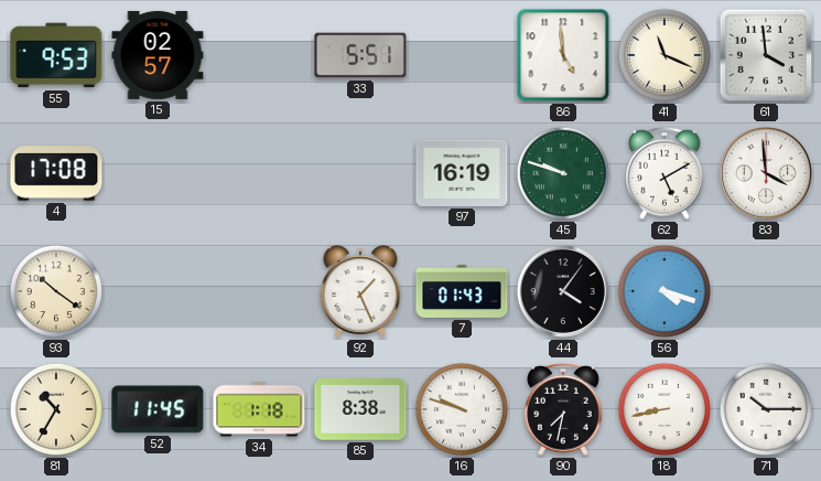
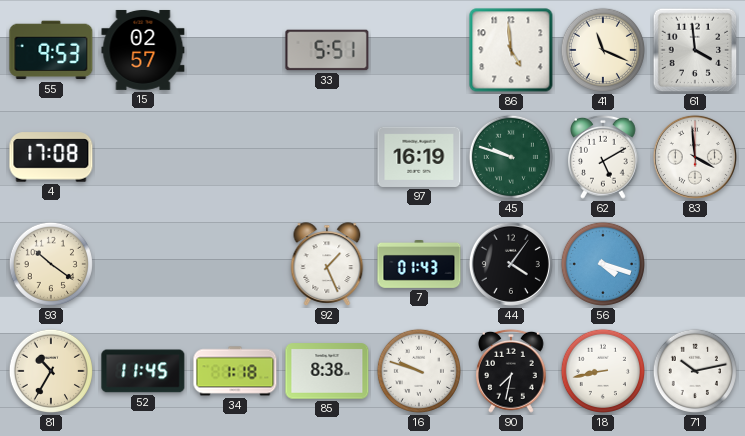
71: 10:15 -> 10:13
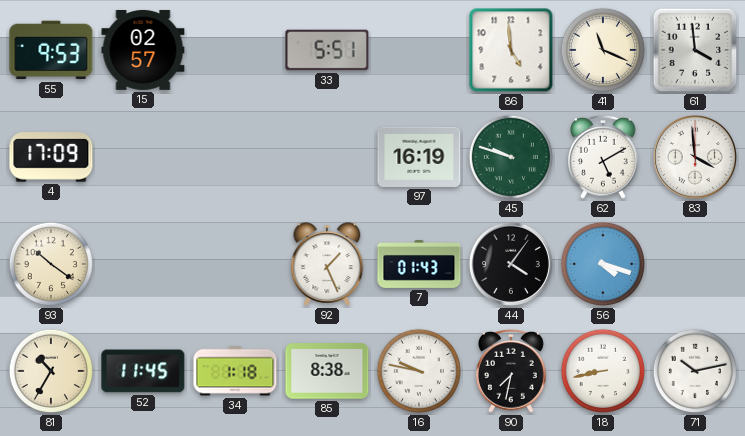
4: 17:08 -> 17:09
16: 9:48 -> 9:47
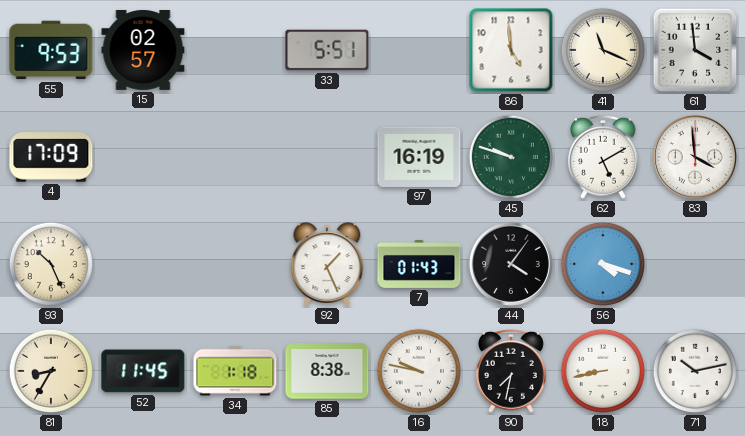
93: 10:21 -> 10:26
81: 10:35 -> 8:35
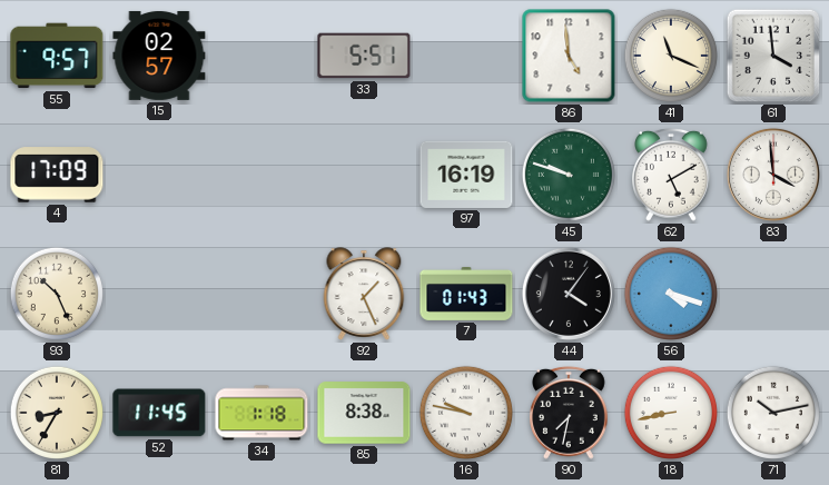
55: 9:53 -> 9:57
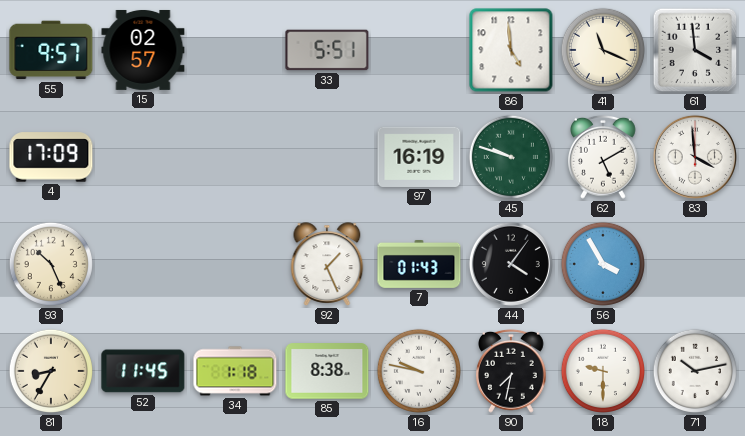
56: 4:18 -> 3:55
18: 8:43 -> 9:30
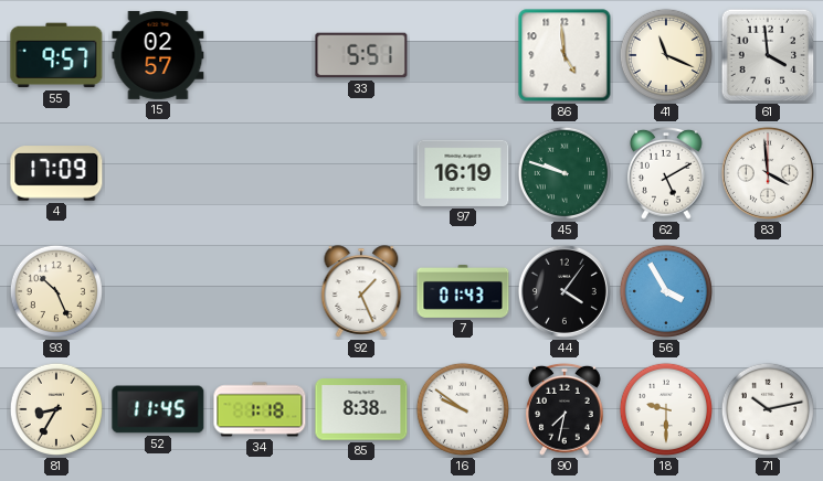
16: 9:47 -> 9:51
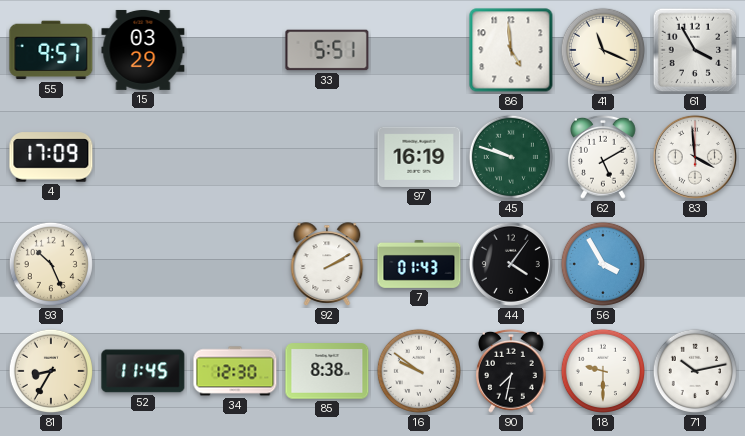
15: 02:57 -> 03:29
61: 3:59 -> 3:55
92: 1:26 -> 2:10
34: 1:18 -> 12:30
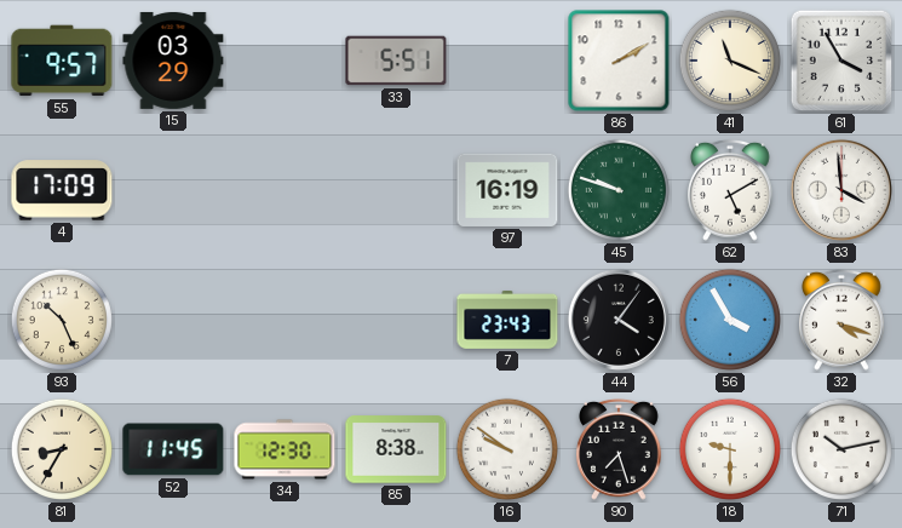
86: 4:59 -> 2:10
92: 2:10 -> none
7: 01:43 -> 23:43
32: none -> 4:18
90: 7:32 -> 7:27
